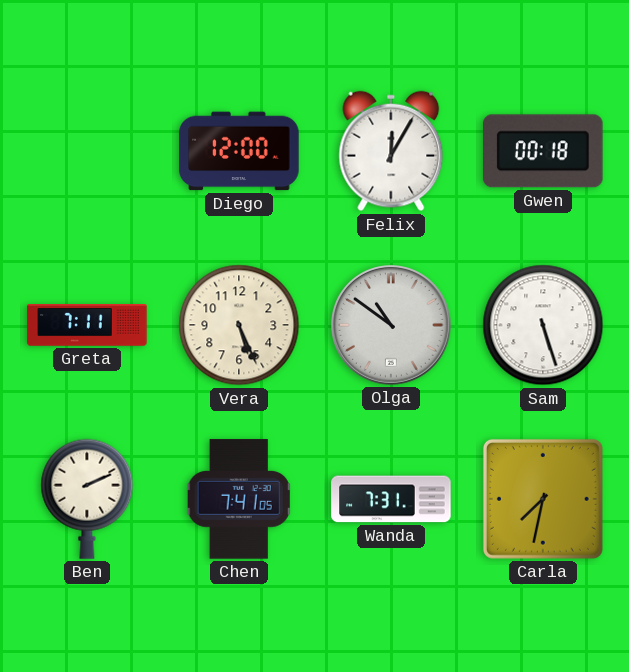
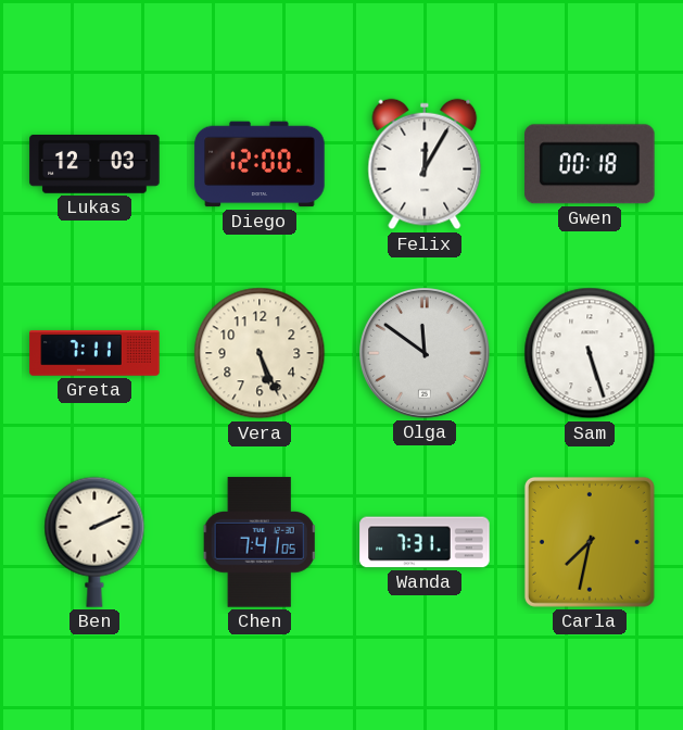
Lukas: none -> 12:03
Olga: 10:51 -> 11:51
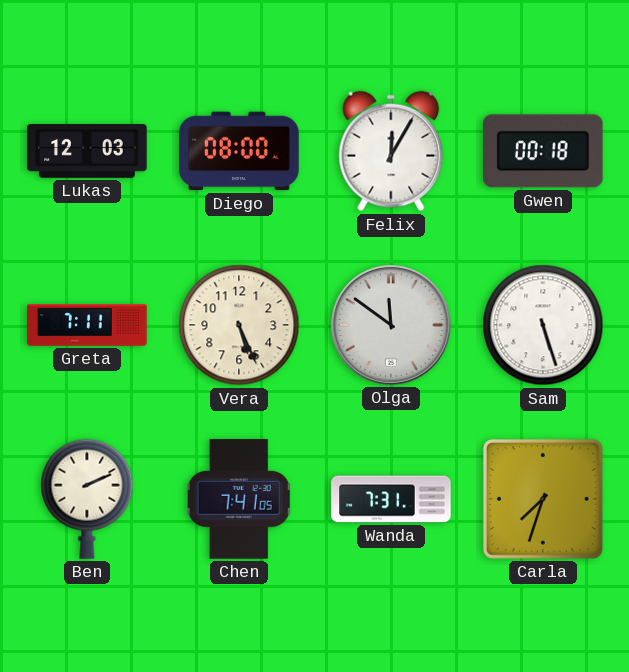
Diego: 12:00 -> 08:00
Carla: 7:32 -> 7:33
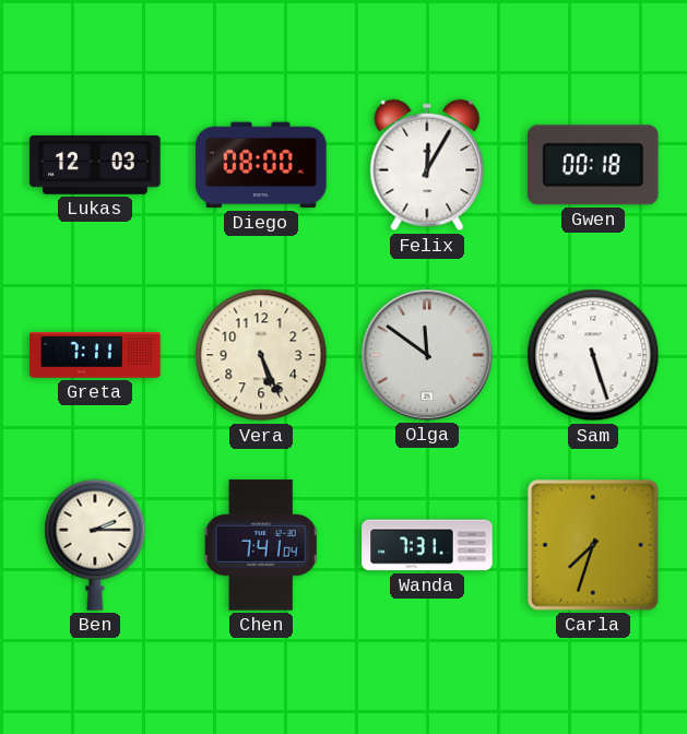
Ben: 2:11 -> 2:15
Chen: 7:41:05 -> 7:41:04
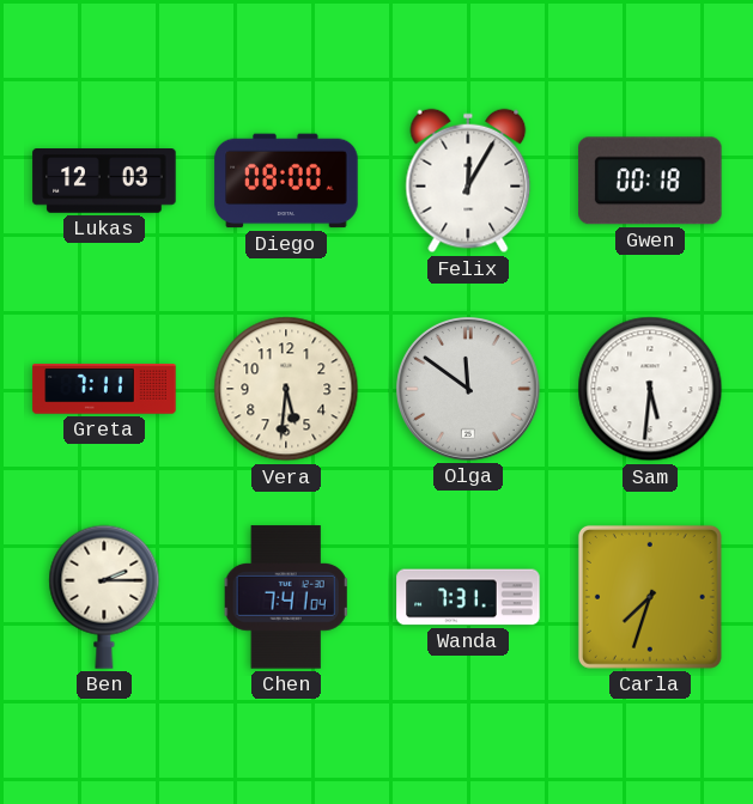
Vera: 5:26 -> 5:31
Sam: 5:27 -> 5:31
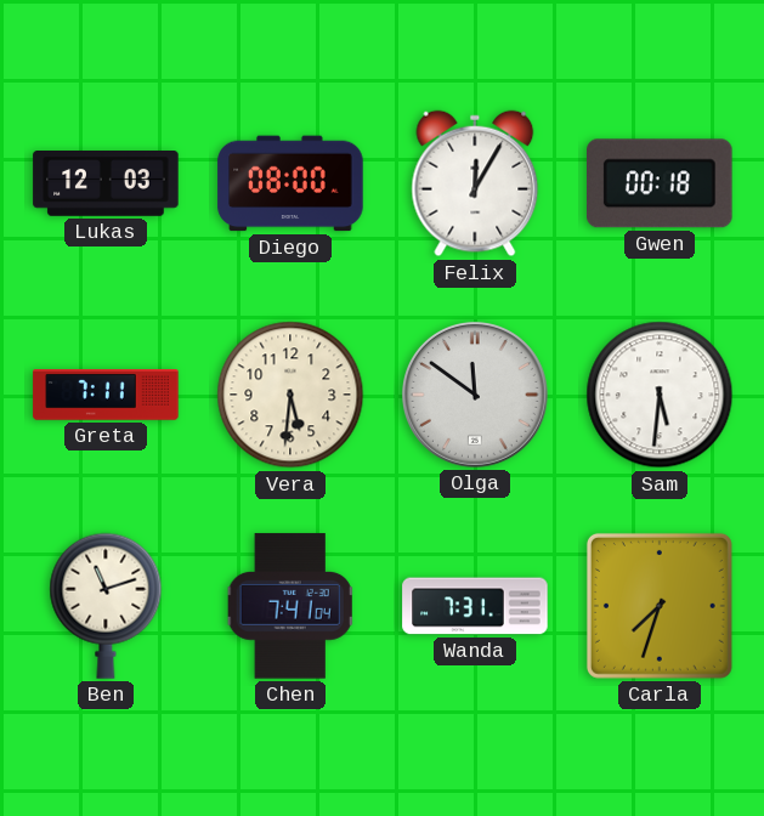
Ben: 2:15 -> 11:12
